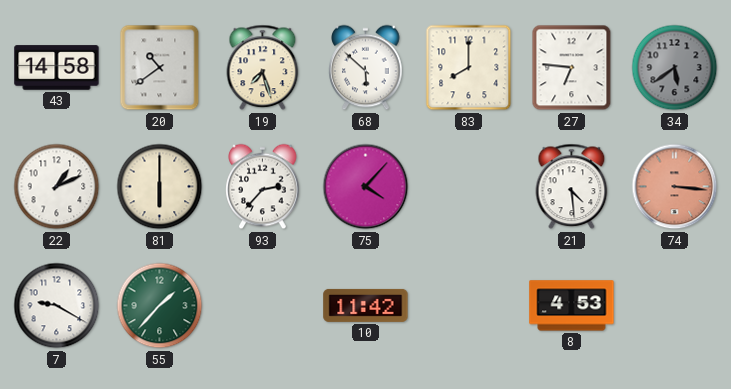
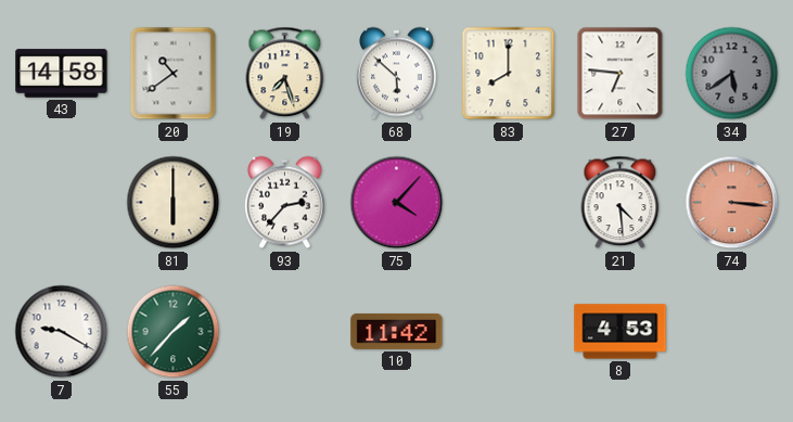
22: 1:11 -> none
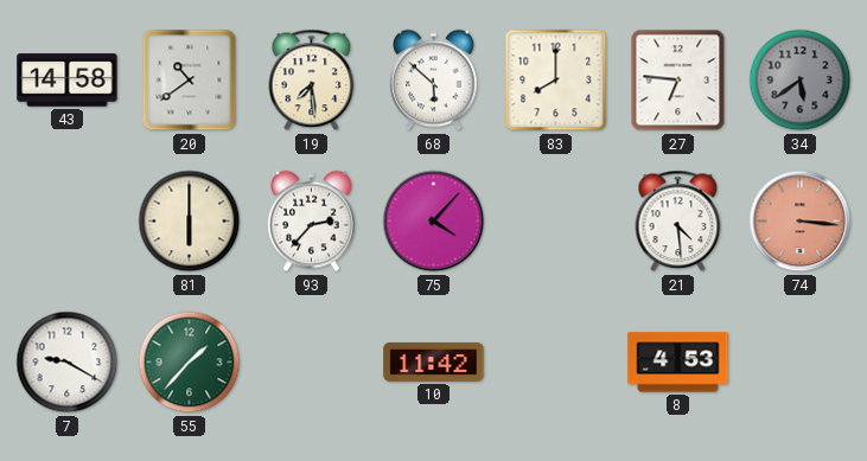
19: 7:27 -> 7:29
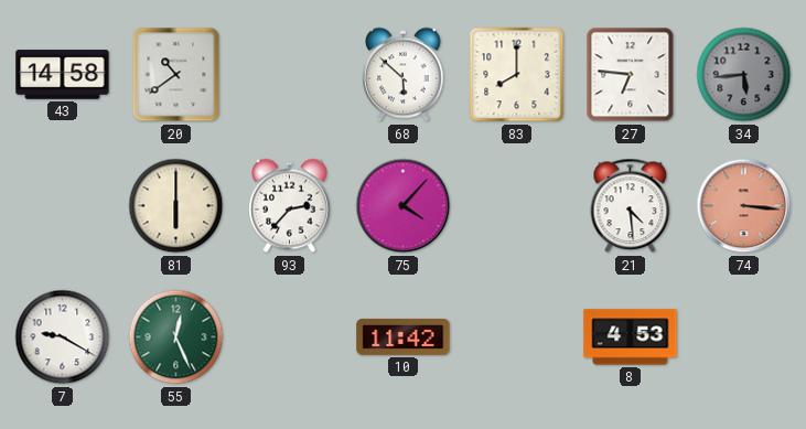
19: 7:29 -> none
34: 5:39 -> 5:44
55: 1:37 -> 12:26
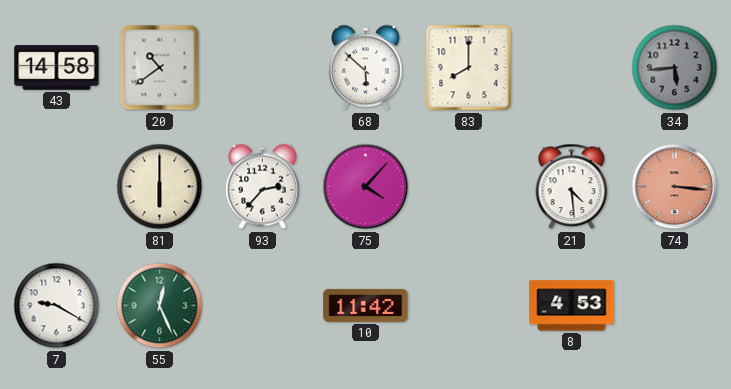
27: 6:46 -> none
